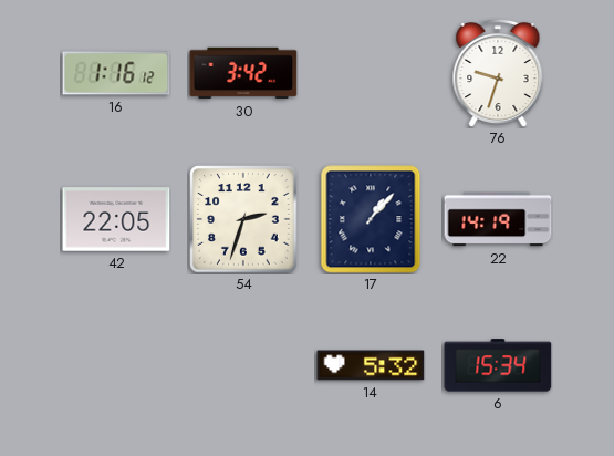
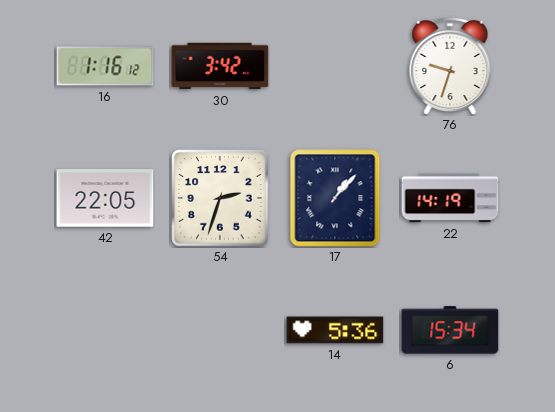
14: 5:32 -> 5:36
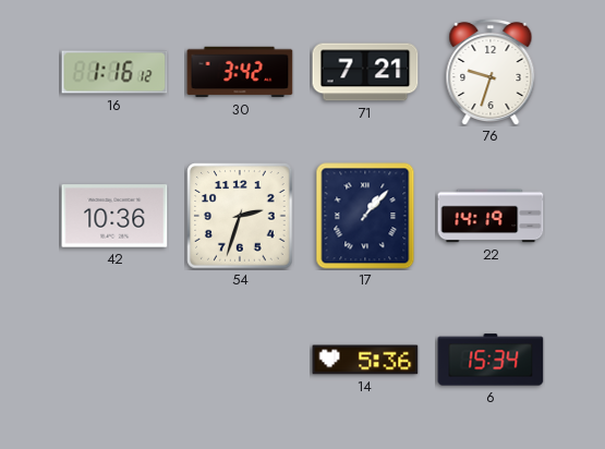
71: none -> 7:21
42: 22:05 -> 10:36
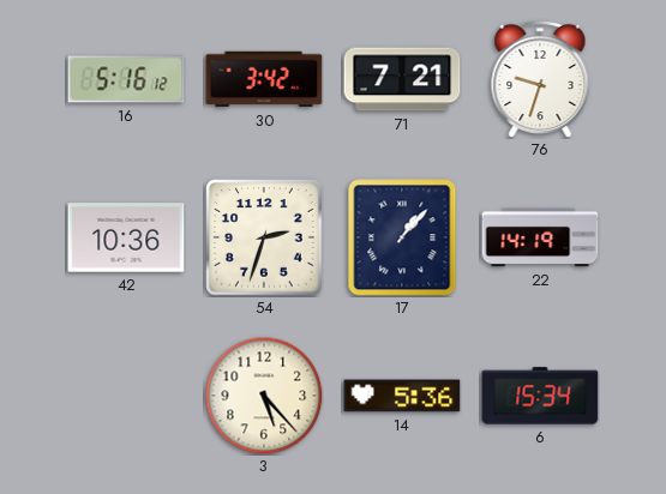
16: 1:16 -> 5:16
3: none -> 5:23
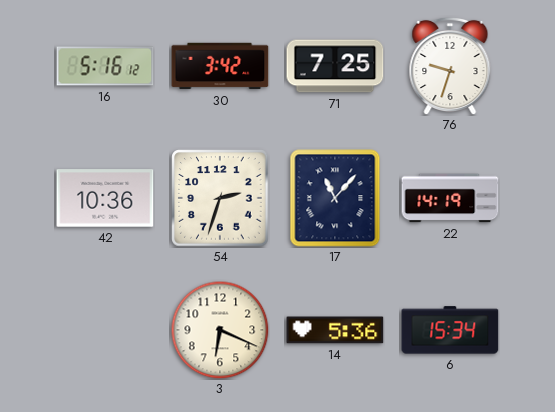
71: 7:21 -> 7:25
17: 1:07 -> 11:07
3: 5:23 -> 6:19
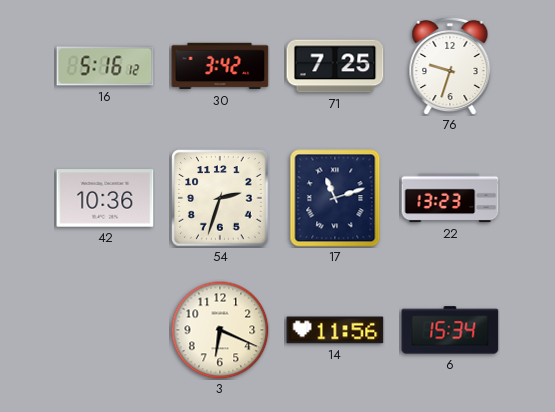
17: 11:07 -> 11:12
22: 14:19 -> 13:23
14: 5:36 -> 11:56
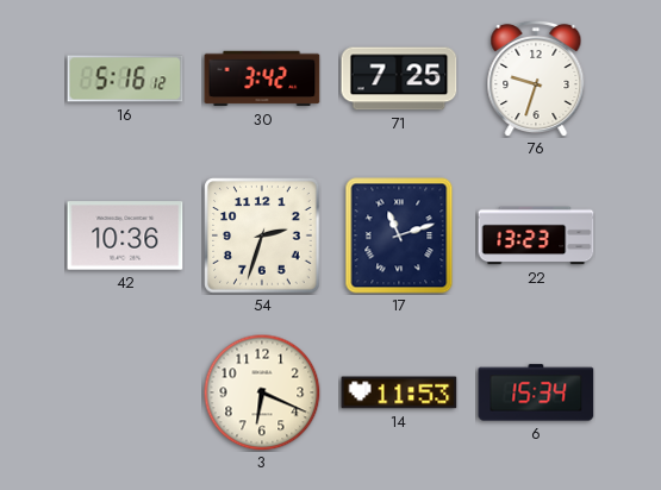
14: 11:56 -> 11:53
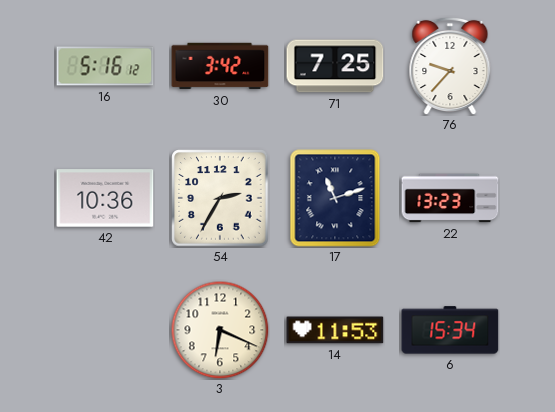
76: 9:33 -> 9:37
54: 2:33 -> 2:35
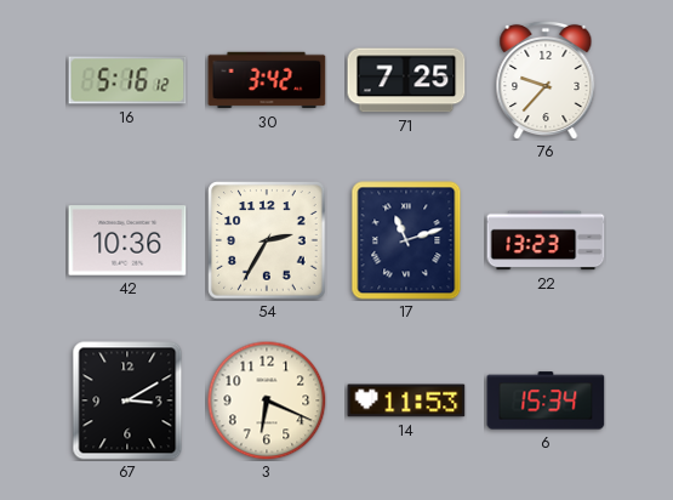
67: none -> 3:10
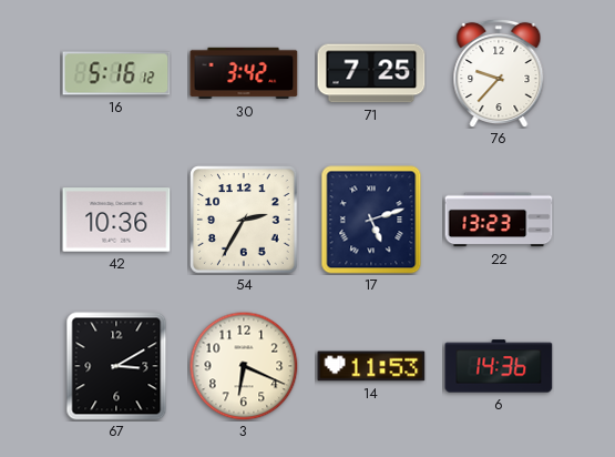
17: 11:12 -> 5:12
6: 15:34 -> 14:36
